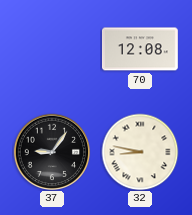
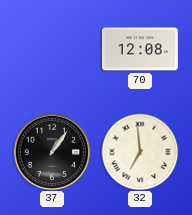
37: 9:06 -> 1:06
32: 8:47 -> 6:59
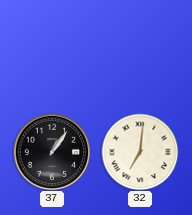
70: 12:08 -> none
32: 6:59 -> 7:01
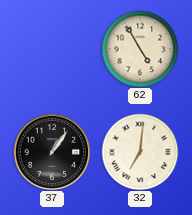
62: none -> 4:55
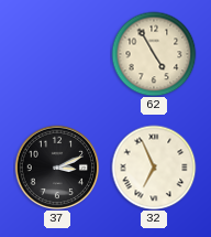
37: 1:06 -> 3:11
32: 7:01 -> 6:56
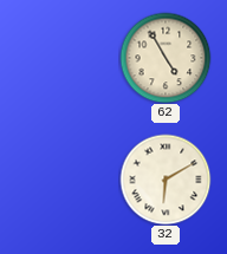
37: 3:11 -> none
32: 6:56 -> 6:10
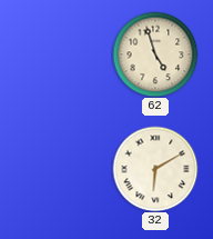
62: 4:55 -> 4:57
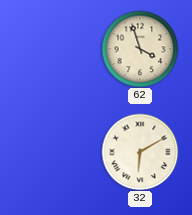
62: 4:57 -> 3:57
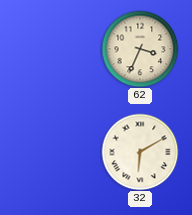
62: 3:57 -> 3:34
